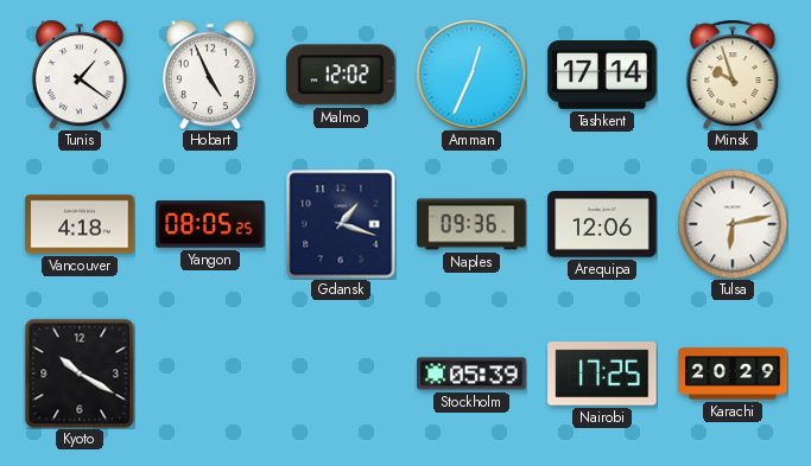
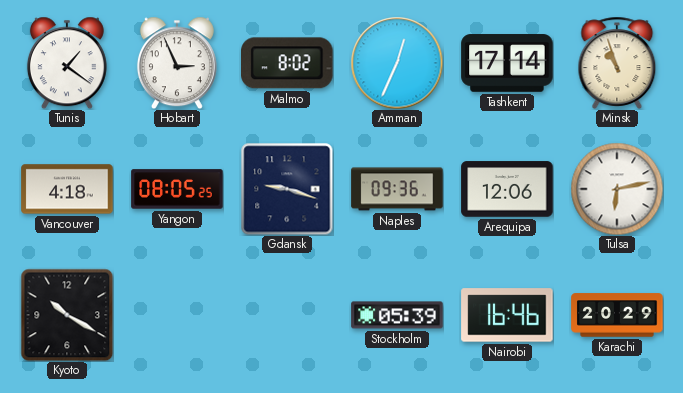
Hobart: 4:56 -> 2:56
Malmo: 12:02 -> 8:02
Minsk: 9:57 -> 10:57
Gdansk: 1:18 -> 9:18
Nairobi: 17:25 -> 16:46
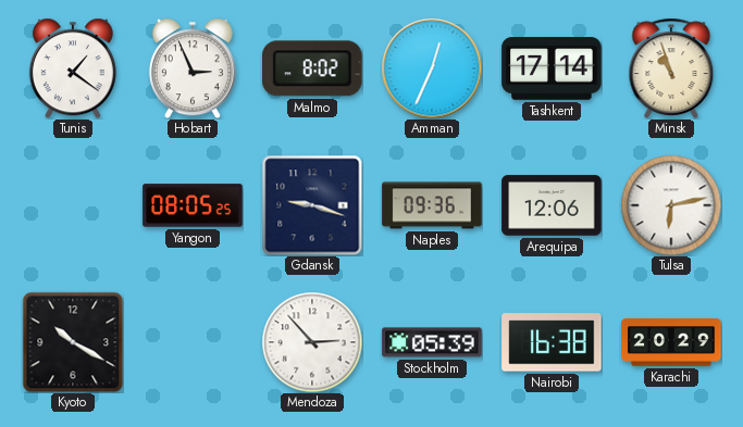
Vancouver: 4:18 -> none
Mendoza: none -> 2:53
Nairobi: 16:46 -> 16:38
